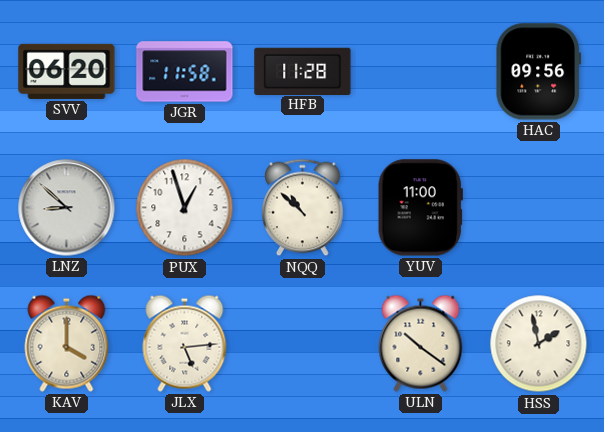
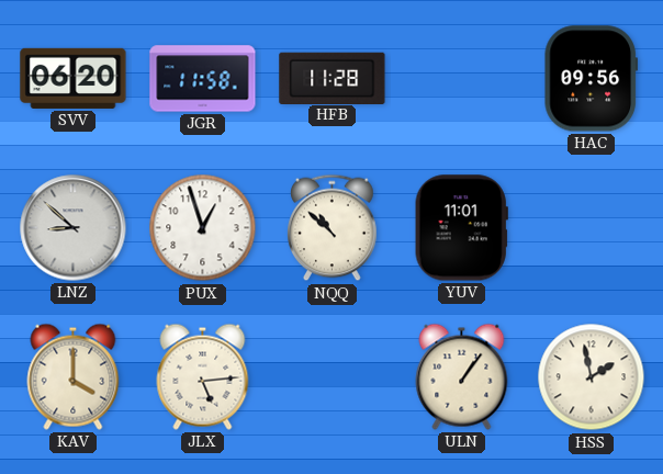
YUV: 11:00 -> 11:01
ULN: 10:21 -> 1:06
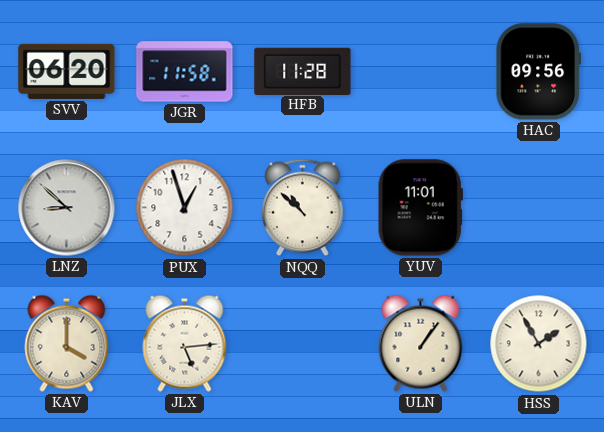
HSS: 1:58 -> 1:55
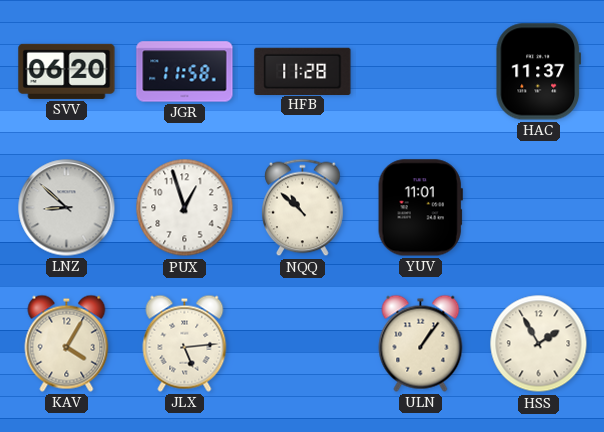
HAC: 09:56 -> 11:37
KAV: 4:00 -> 4:05
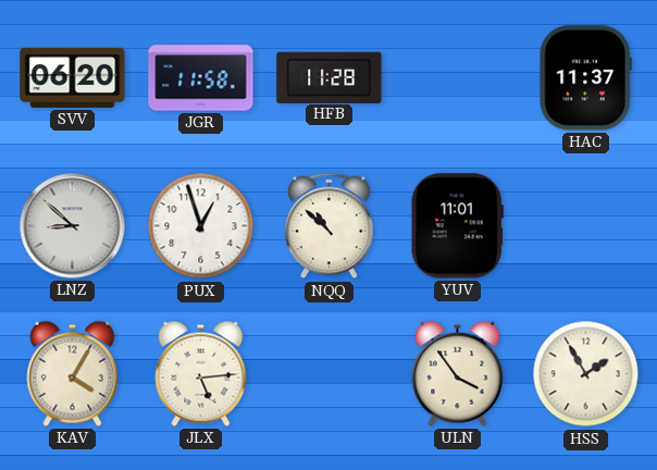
ULN: 1:06 -> 3:54
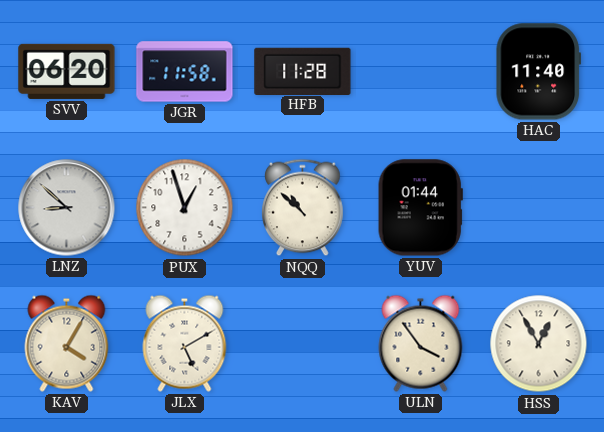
HAC: 11:37 -> 11:40
YUV: 11:01 -> 01:44
JLX: 5:14 -> 5:10
HSS: 1:55 -> 12:55
